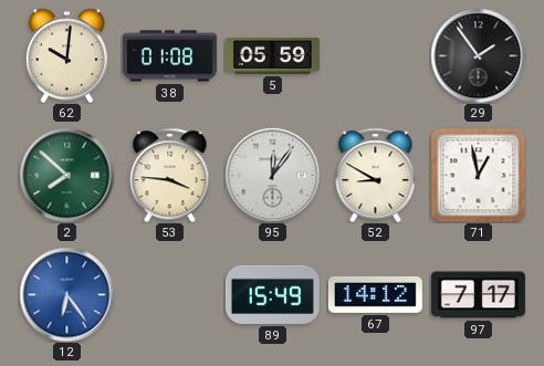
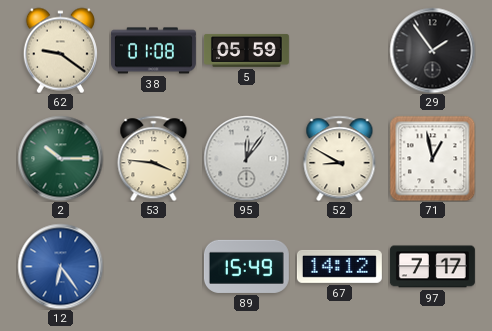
62: 10:01 -> 9:21
2: 7:52 -> 10:15
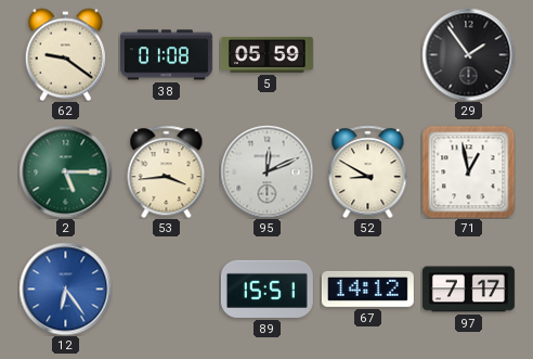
2: 10:15 -> 5:15
53: 3:46 -> 3:44
95: 12:06 -> 12:11
89: 15:49 -> 15:51
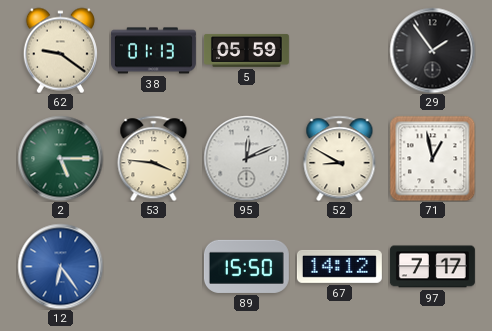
38: 01:08 -> 01:13
53: 3:44 -> 3:46
89: 15:51 -> 15:50
